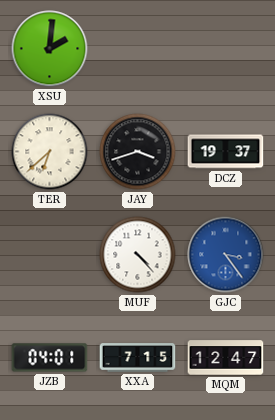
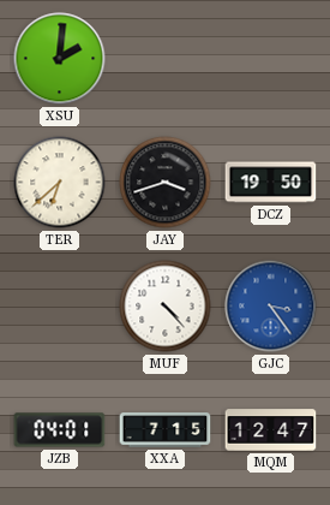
DCZ: 19:37 -> 19:50
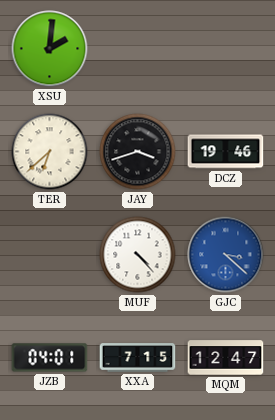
DCZ: 19:50 -> 19:46
GJC: 3:24 -> 3:22
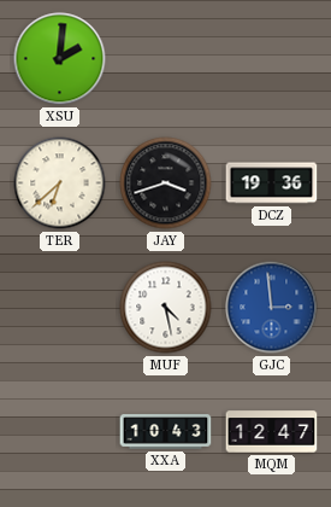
DCZ: 19:46 -> 19:36
MUF: 4:23 -> 4:28
GJC: 3:22 -> 2:59
JZB: 04:01 -> none
XXA: 7:15 -> 10:43
